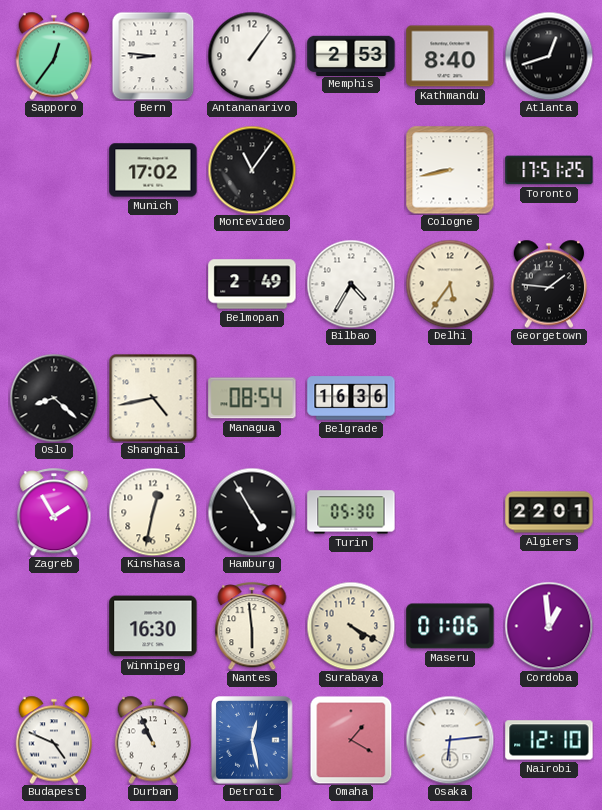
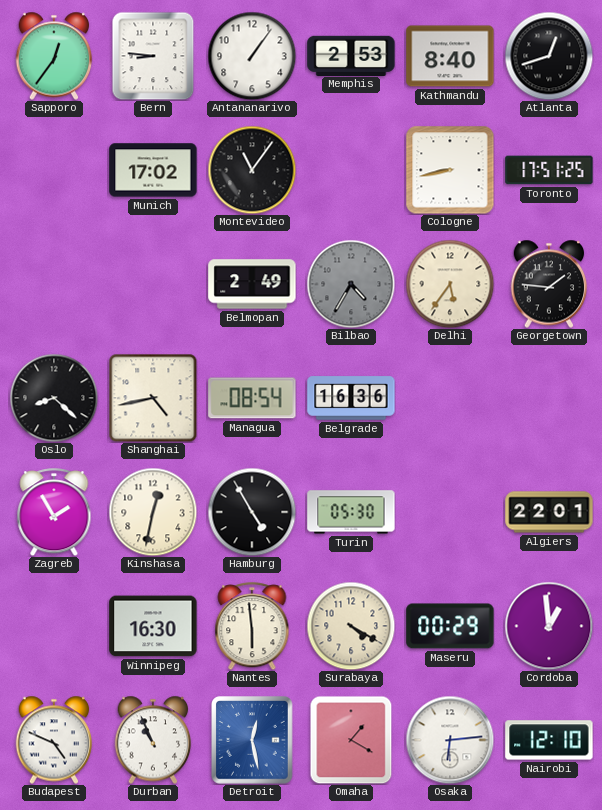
Bilbao dial: white -> grey
Maseru: 01:06 -> 00:29
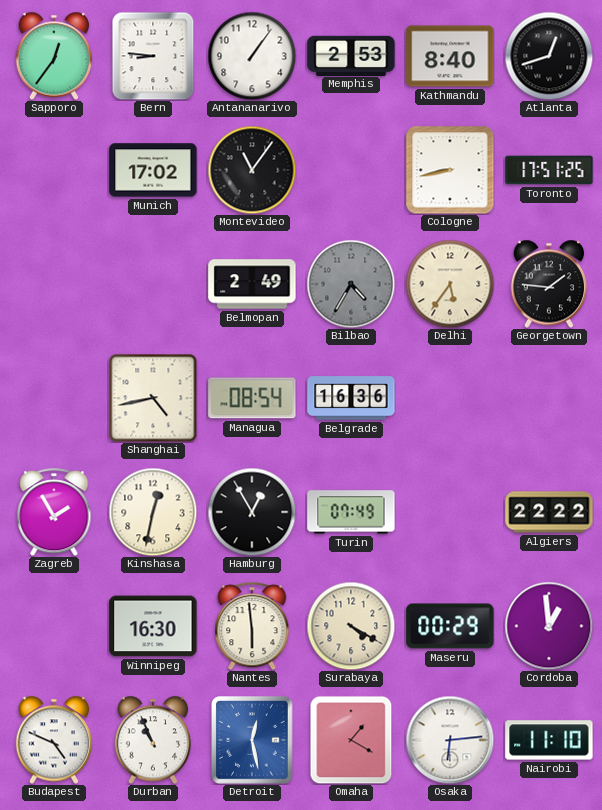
Oslo: 8:22 -> none
Hamburg: 4:55 -> 12:55
Turin: 05:30 -> 07:49
Algiers: 22:01 -> 22:22
Nairobi: 12:10 -> 11:10
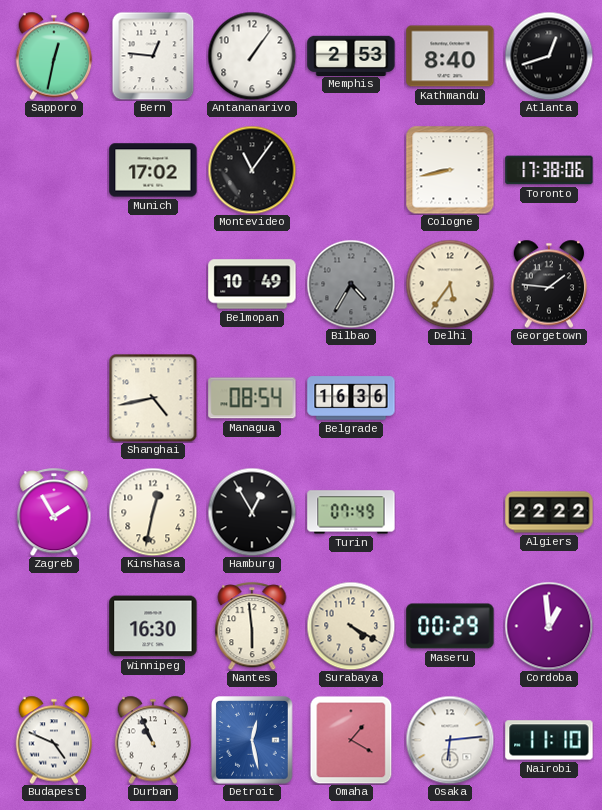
Sapporo: 12:36 -> 12:32
Bern: 8:46 -> 12:46
Toronto: 17:51 -> 17:38
Belmopan: 2:49 -> 10:49
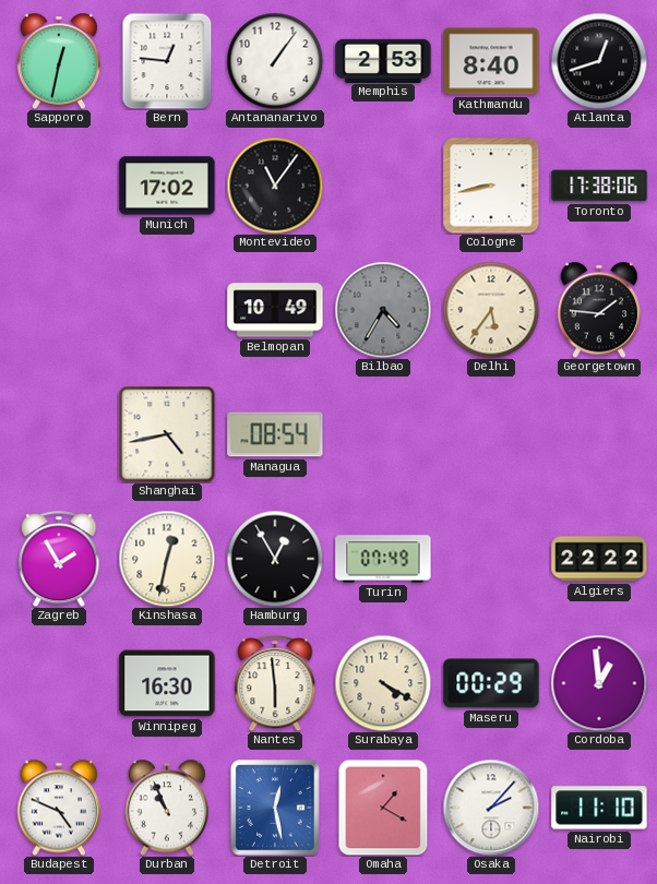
Belgrade: 16:36 -> none
Osaka: 6:14 -> 2:07
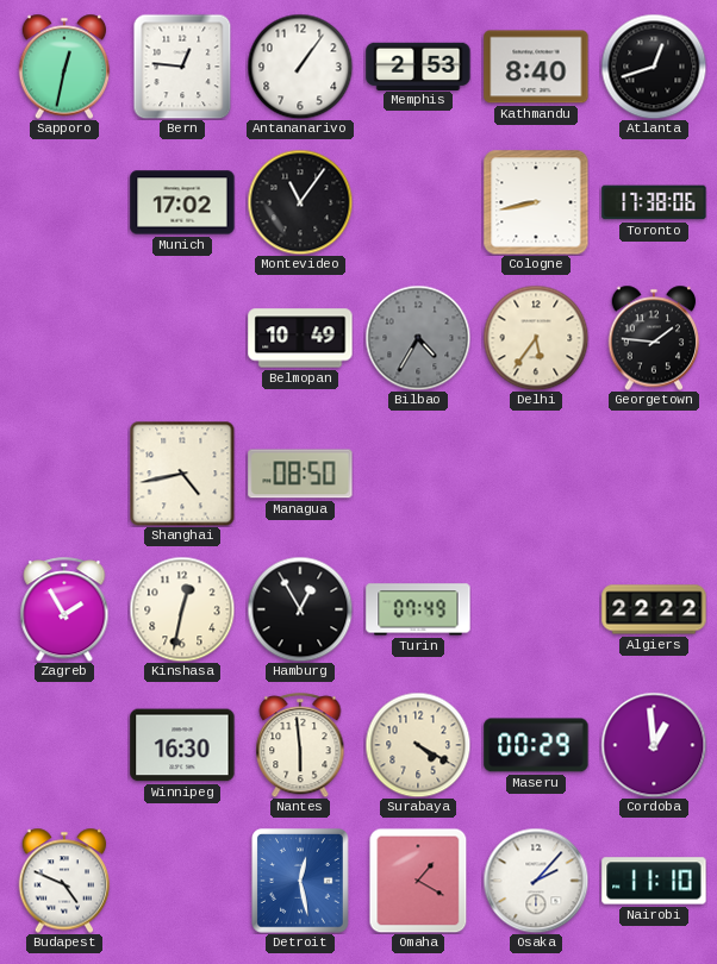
Managua: 08:54 -> 08:50
Durban: 10:56 -> none
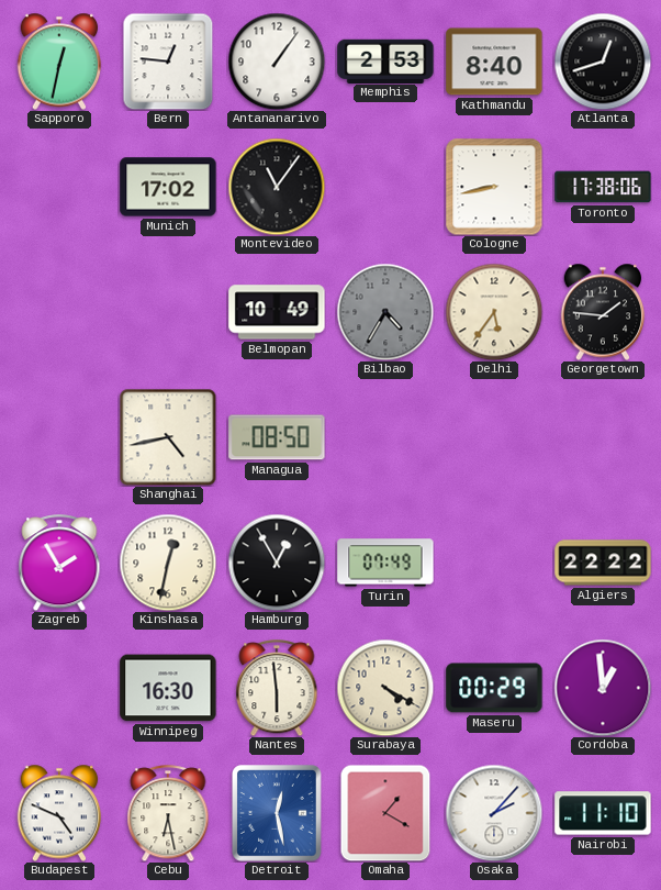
Cebu: none -> 6:28
